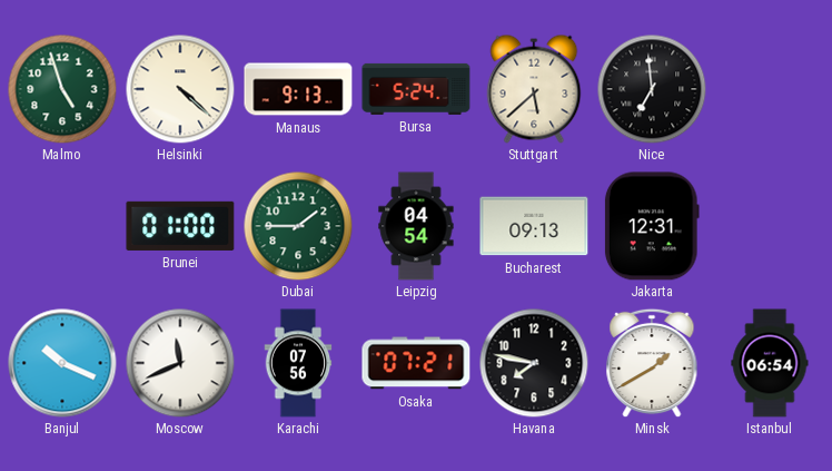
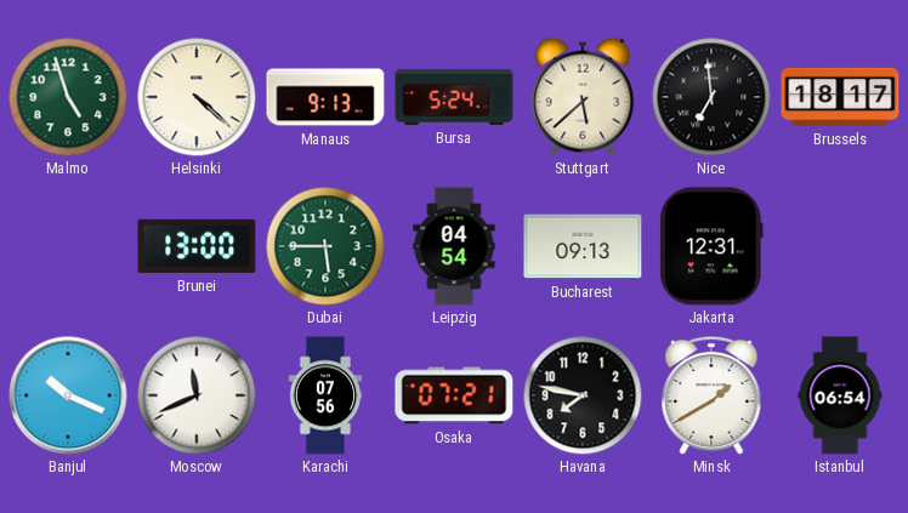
Brussels: none -> 18:17
Brunei: 01:00 -> 13:00
Dubai: 1:45 -> 5:45
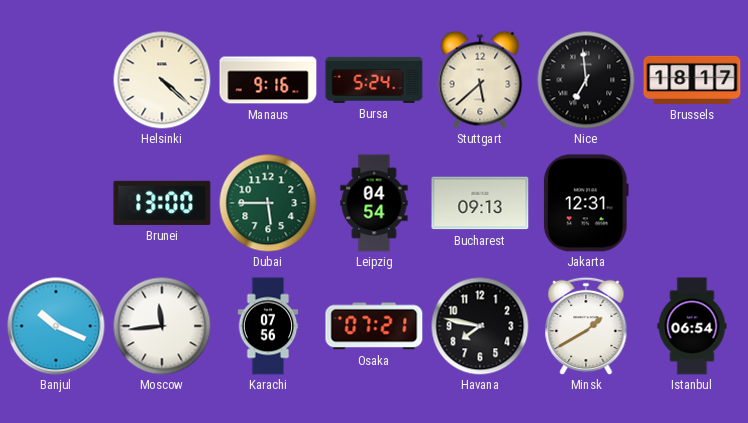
Malmo: 4:57 -> none
Manaus: 9:13 -> 9:16
Moscow: 11:41 -> 11:44
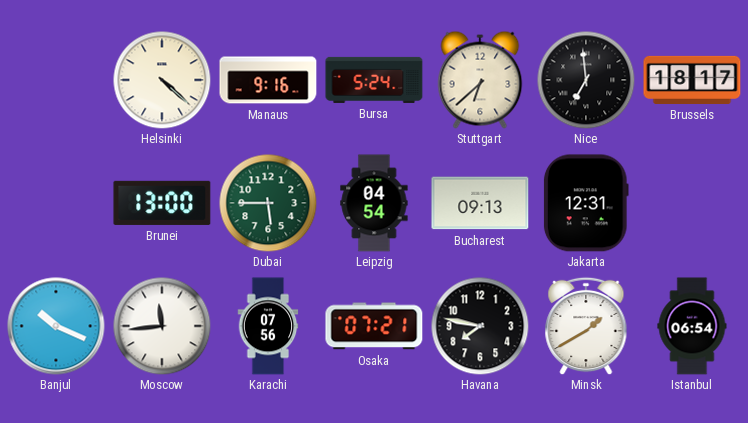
Stuttgart: 5:38 -> 6:38
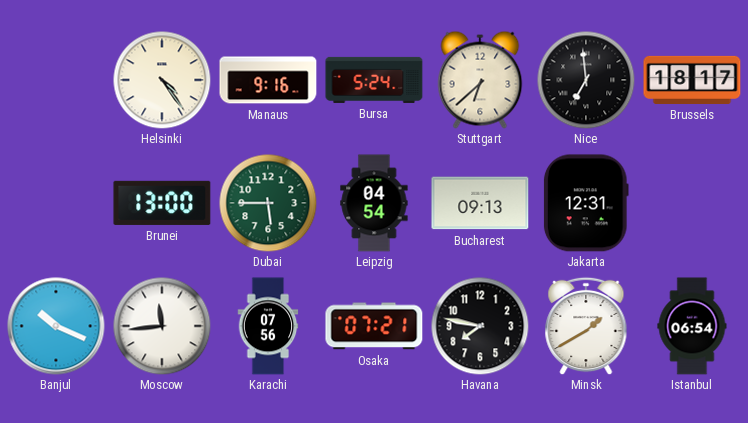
Helsinki: 4:22 -> 4:24
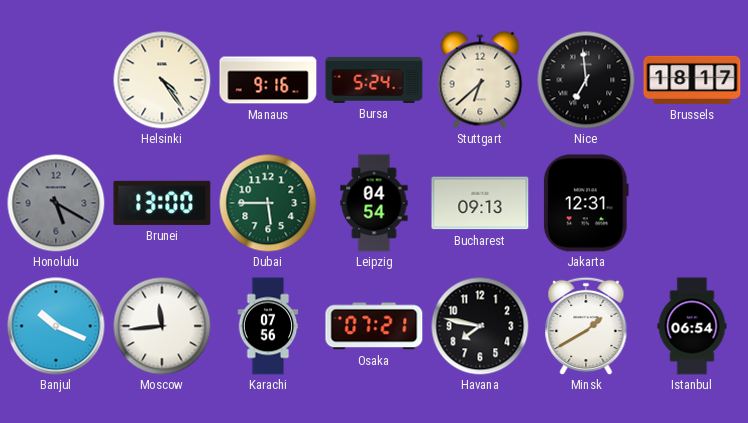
Honolulu: none -> 5:20
